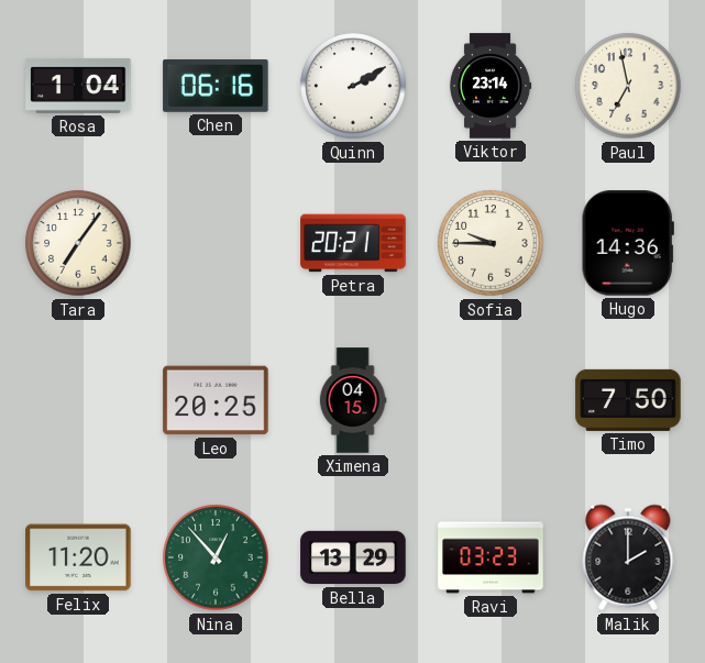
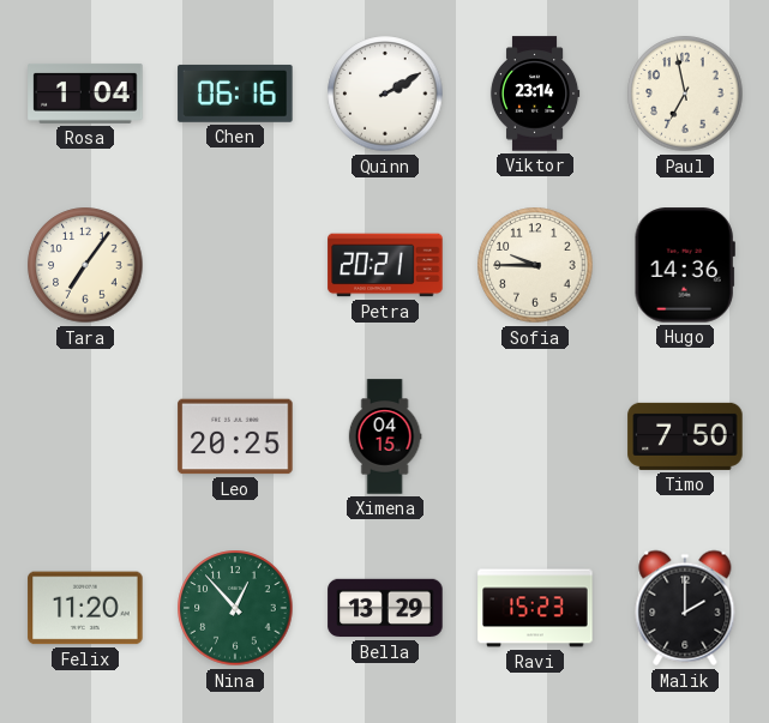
Ravi: 03:23 -> 15:23
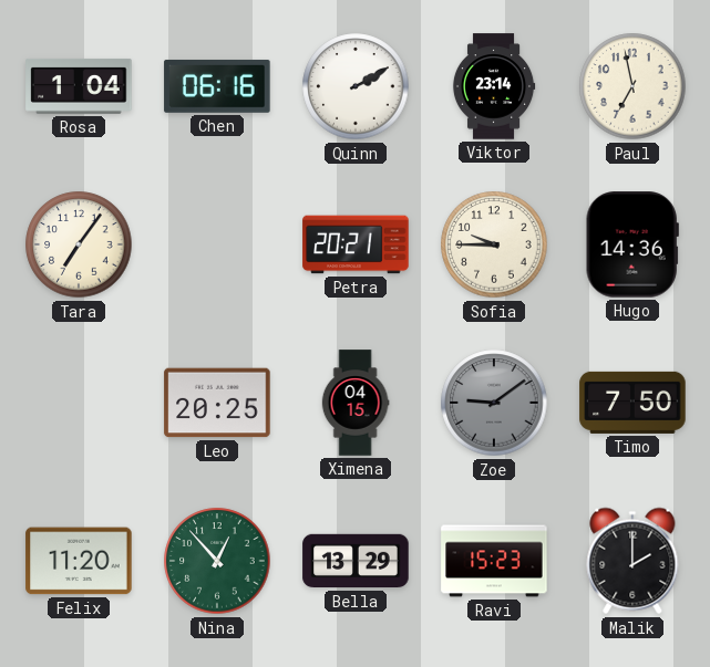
Zoe: none -> 9:09
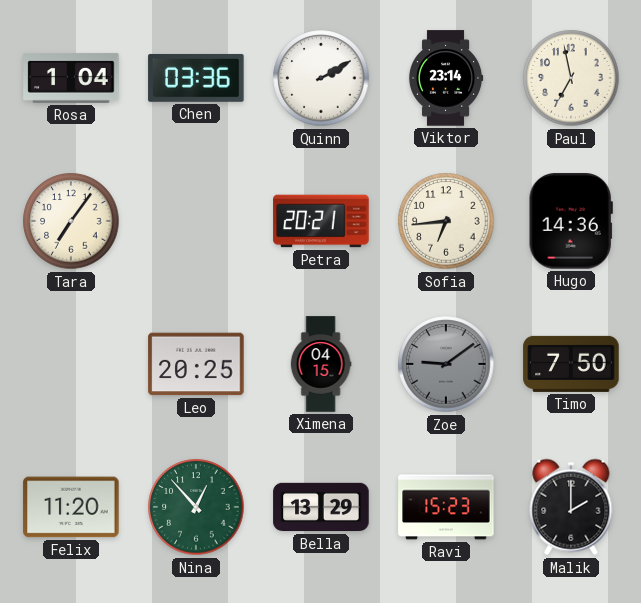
Chen: 06:16 -> 03:36
Sofia: 9:45 -> 6:44
